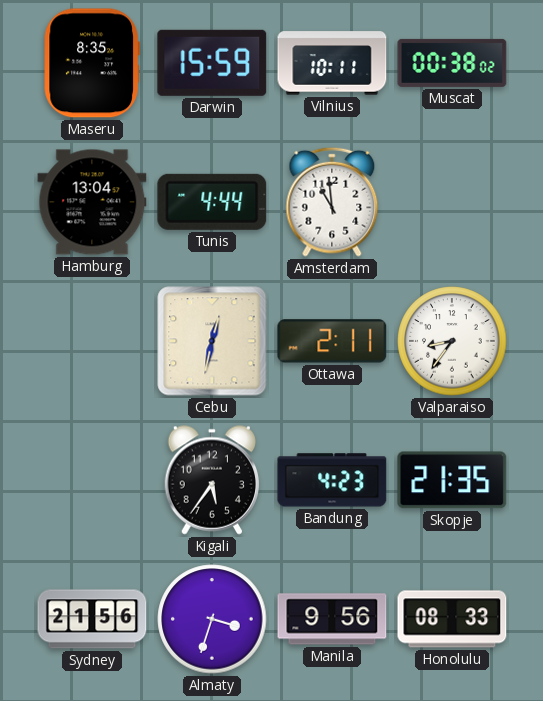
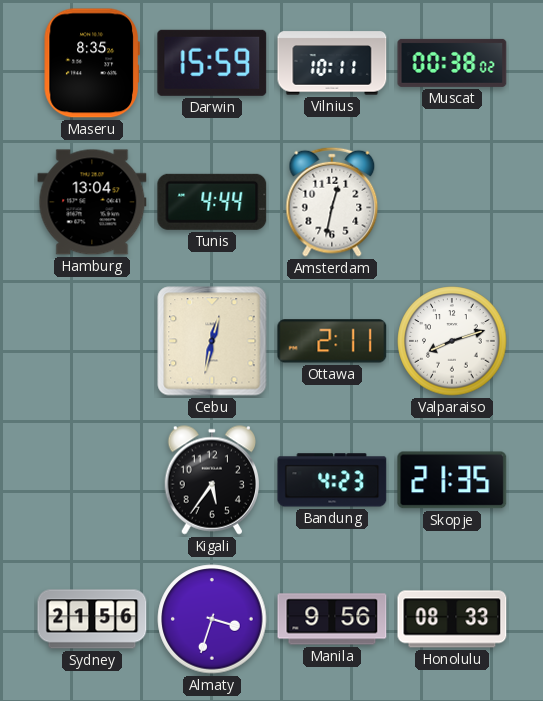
Amsterdam: 10:59 -> 12:32
Valparaiso: 8:36 -> 8:12
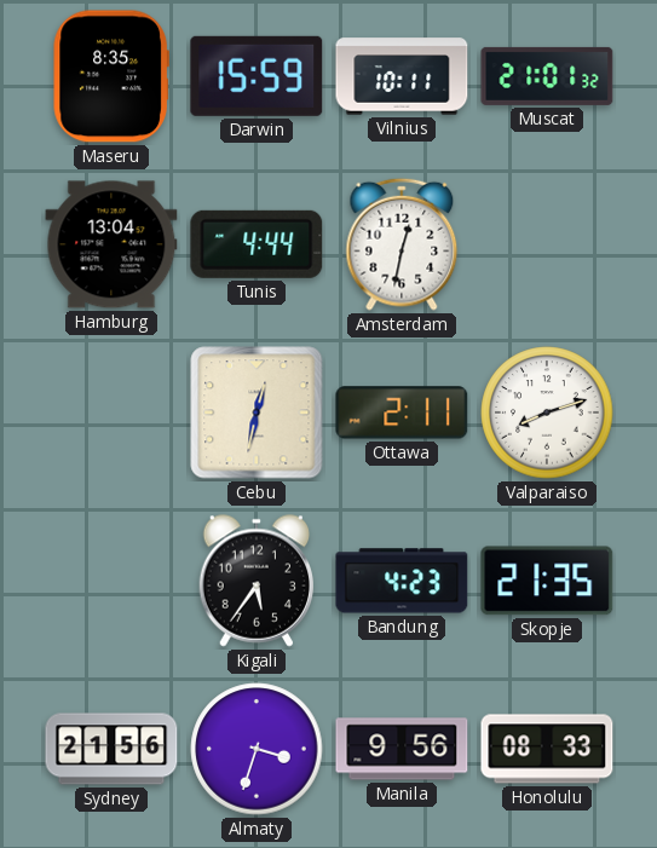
Muscat: 00:38 -> 21:01
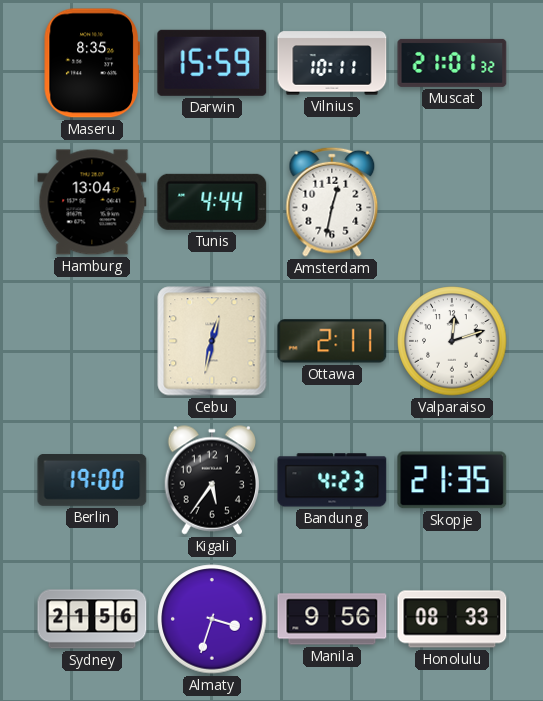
Valparaiso: 8:12 -> 12:12
Berlin: none -> 19:00
